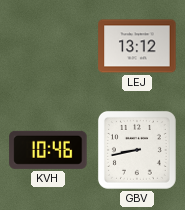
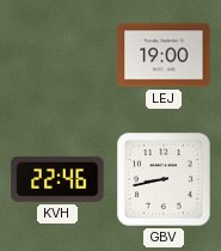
LEJ: 13:12 -> 19:00
KVH: 10:46 -> 22:46
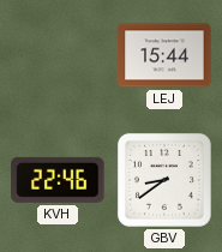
LEJ: 19:00 -> 15:44
GBV: 8:43 -> 8:39
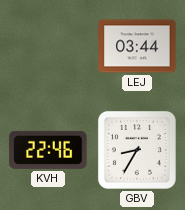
LEJ: 15:44 -> 03:44
GBV: 8:39 -> 8:35
